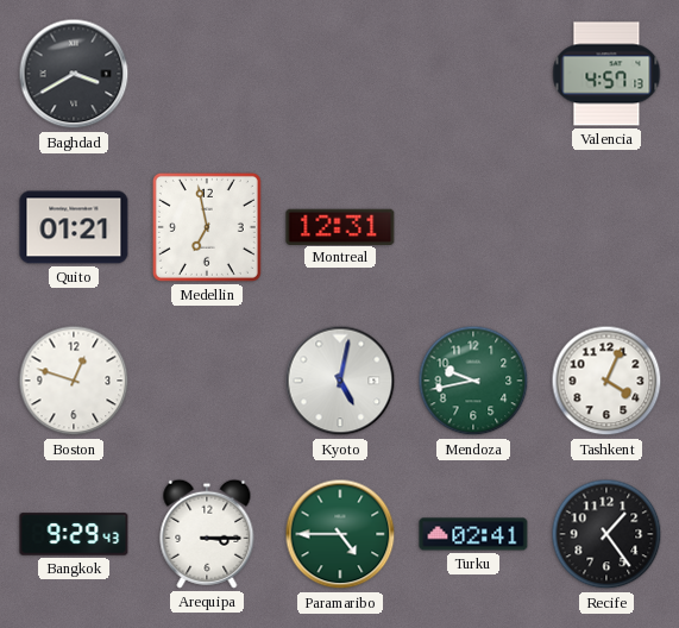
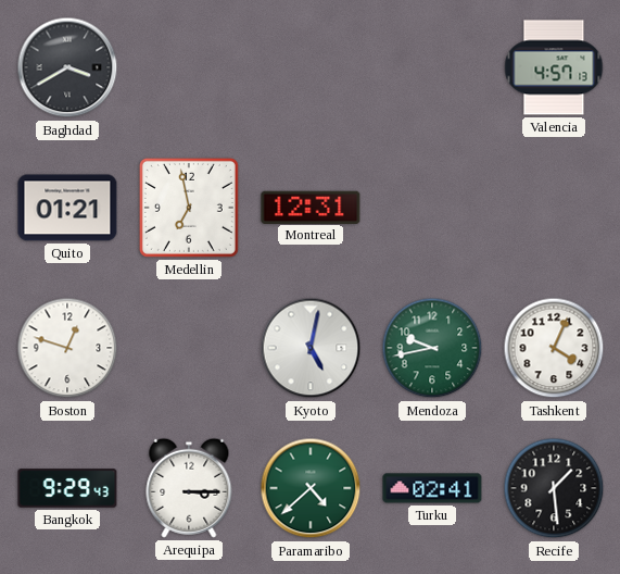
Paramaribo: 4:45 -> 4:38
Recife: 1:24 -> 1:29
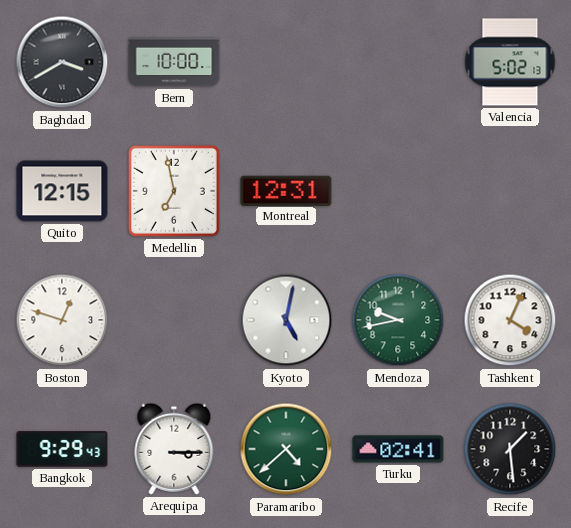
Bern: none -> 10:00
Valencia: 4:57 -> 5:02
Quito: 01:21 -> 12:15
